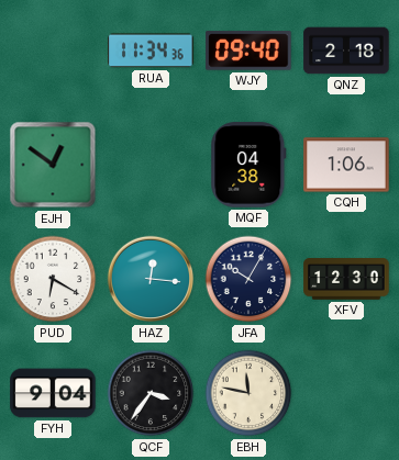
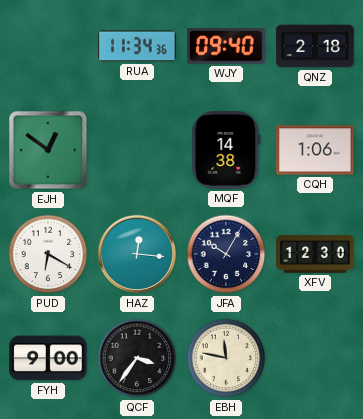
MQF: 04:38 -> 14:38
FYH: 9:04 -> 9:00
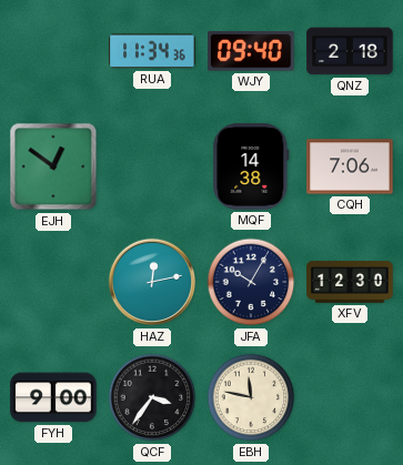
CQH: 1:06 -> 7:06
PUD: 6:20 -> none
HAZ: 12:16 -> 12:13
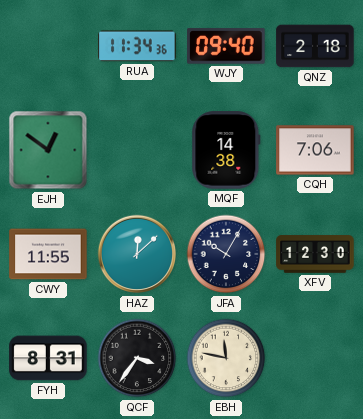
CWY: none -> 11:55
HAZ: 12:13 -> 12:08
FYH: 9:00 -> 8:31
